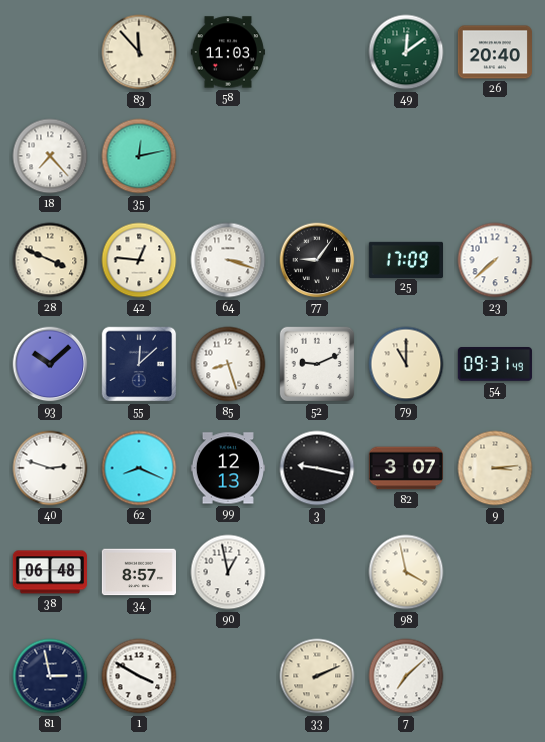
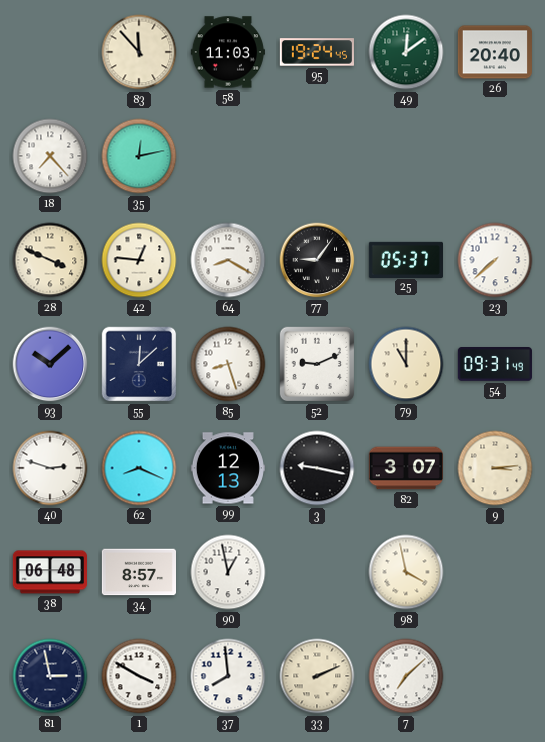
95: none -> 19:24
64: 3:18 -> 8:20
25: 17:09 -> 05:37
37: none -> 7:59
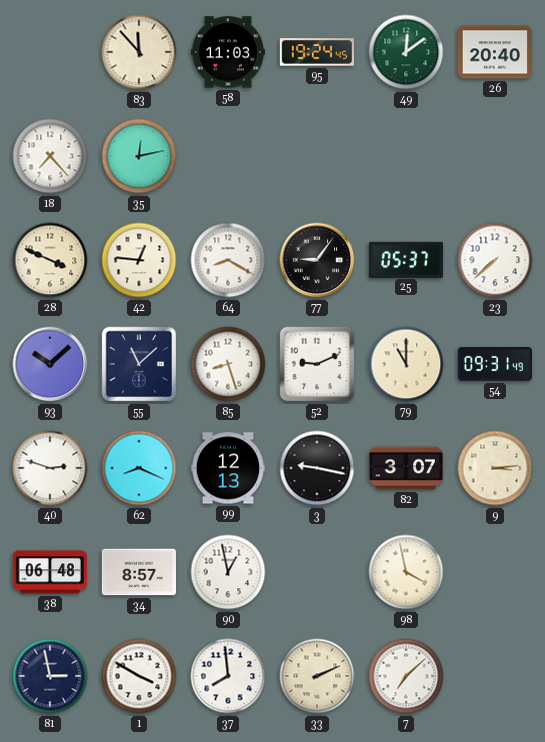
55: 12:08 -> 11:08
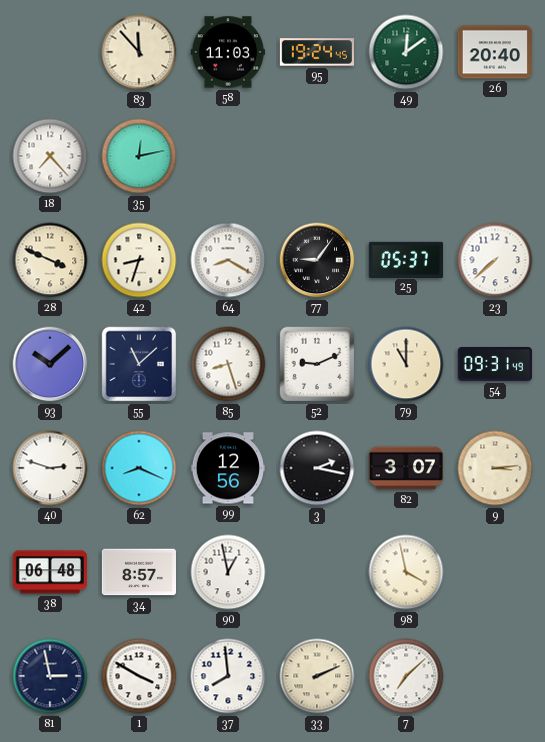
42: 12:46 -> 8:33
99: 12:13 -> 12:56
3: 9:17 -> 2:17
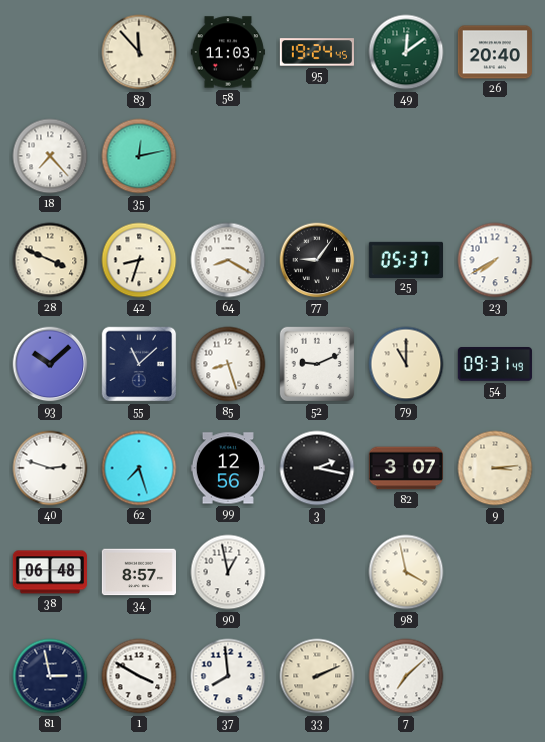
23: 7:38 -> 7:40
62: 8:19 -> 7:27
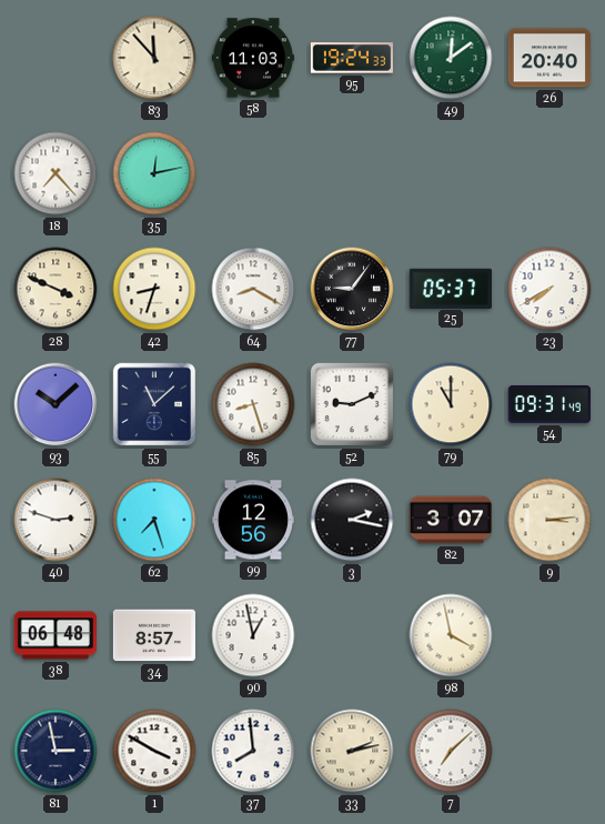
95: 19:24:45 -> 19:24:33
33: 2:11 -> 2:13
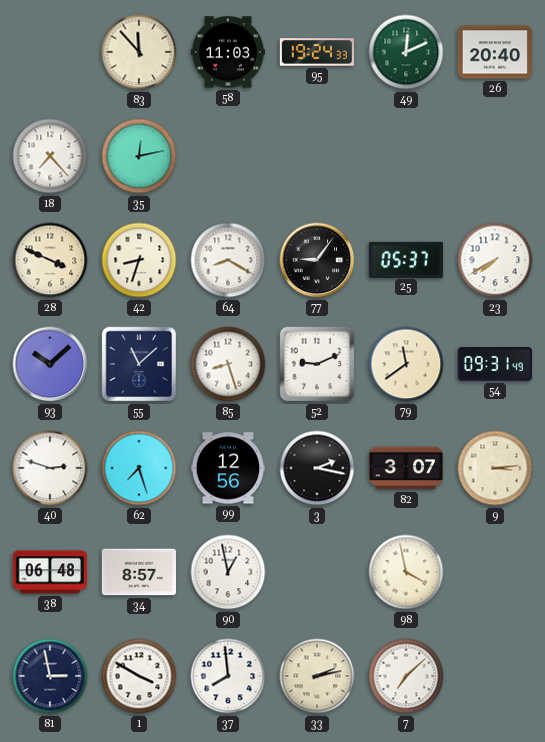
49: 12:09 -> 12:11
79: 11:00 -> 11:39
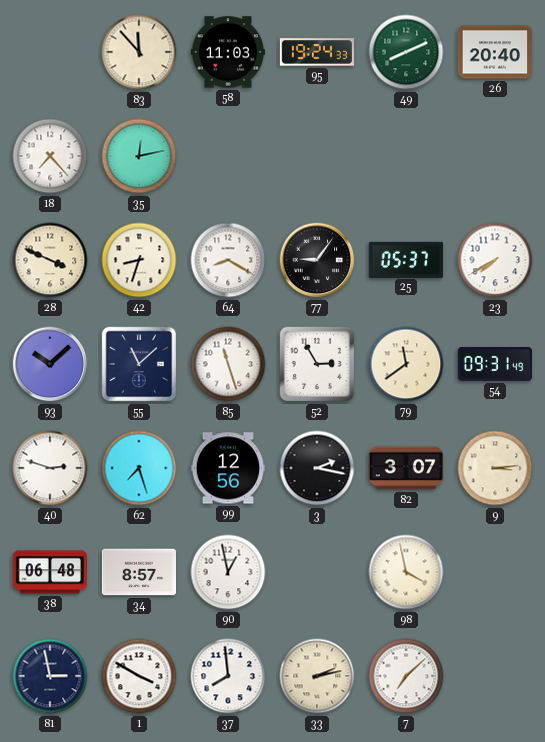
49: 12:11 -> 8:11
85: 8:27 -> 11:27
52: 9:11 -> 2:55
